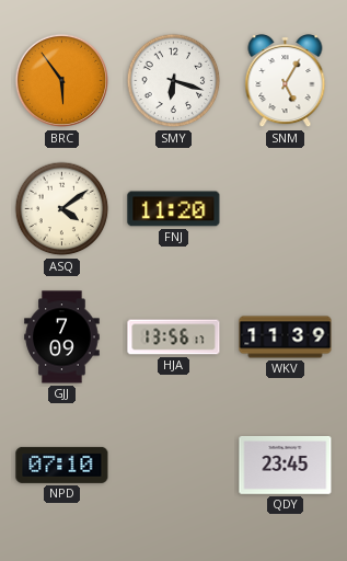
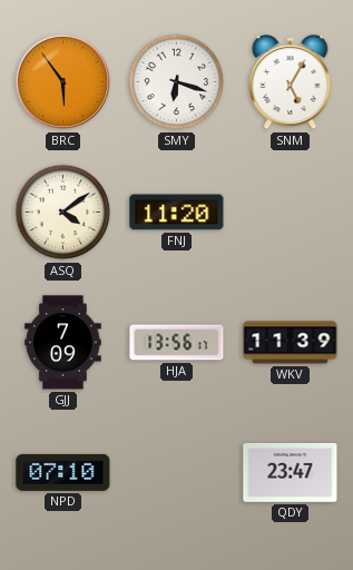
QDY: 23:45 -> 23:47
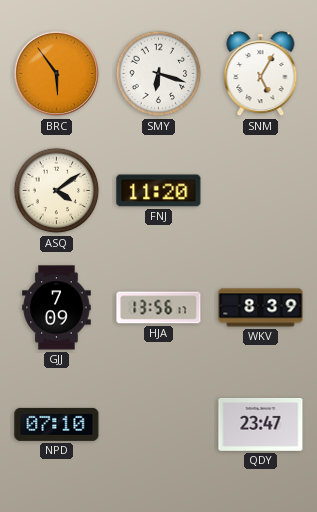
WKV: 11:39 -> 8:39
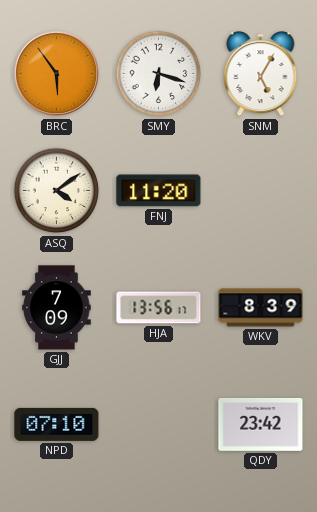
QDY: 23:47 -> 23:42
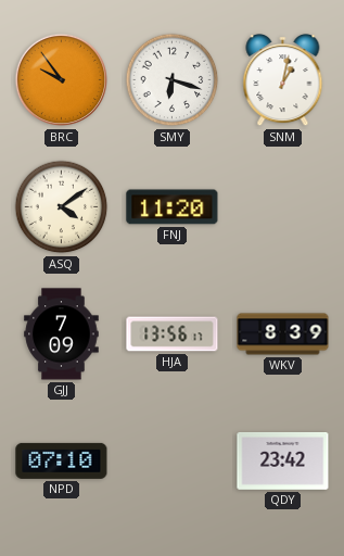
BRC: 5:54 -> 9:54
SNM: 5:05 -> 1:02
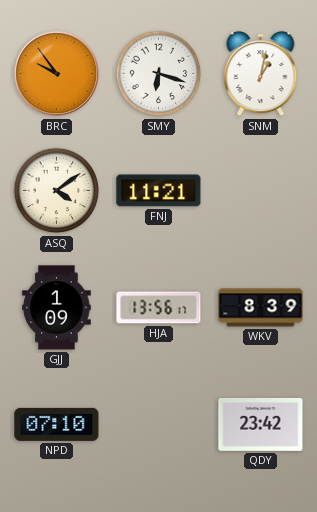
FNJ: 11:20 -> 11:21
GJJ: 7:09 -> 1:09
